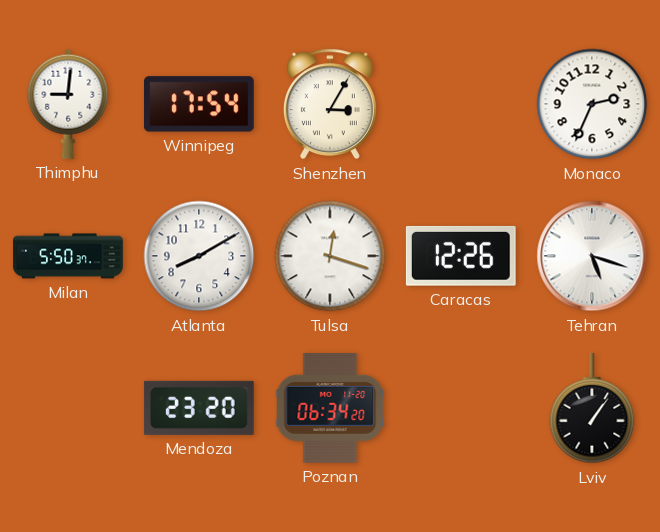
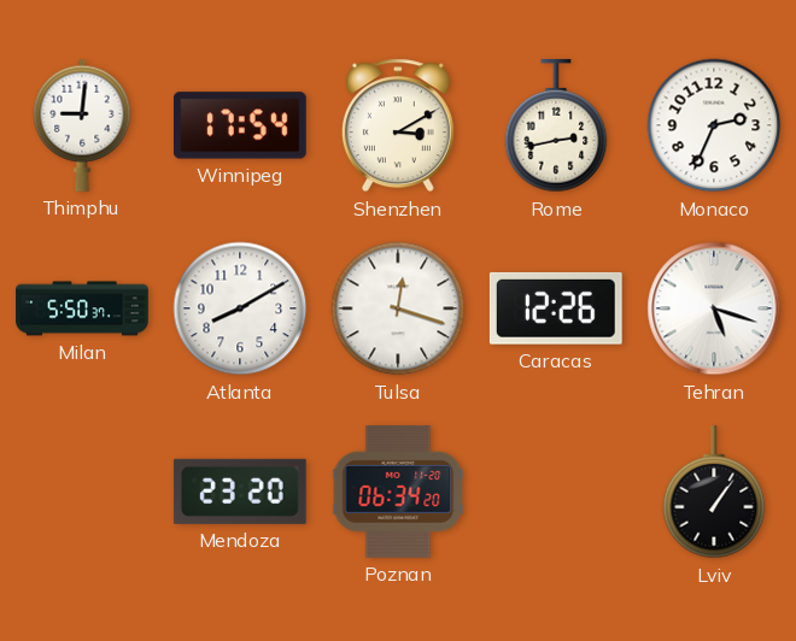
Shenzhen: 3:05 -> 3:10
Rome: none -> 2:43
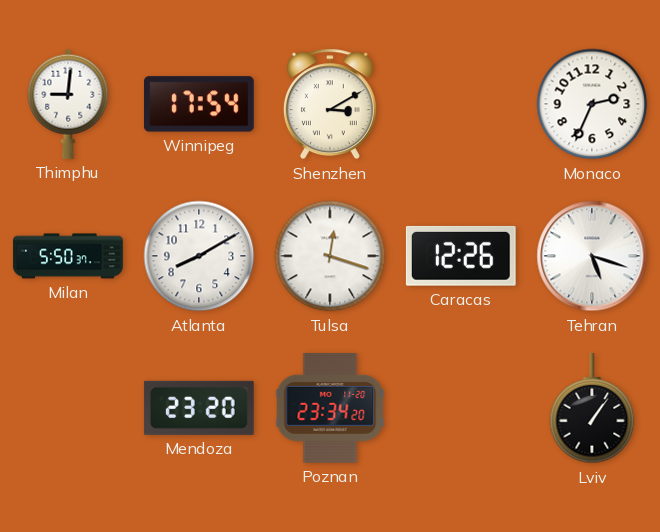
Rome: 2:43 -> none
Poznan: 06:34 -> 23:34
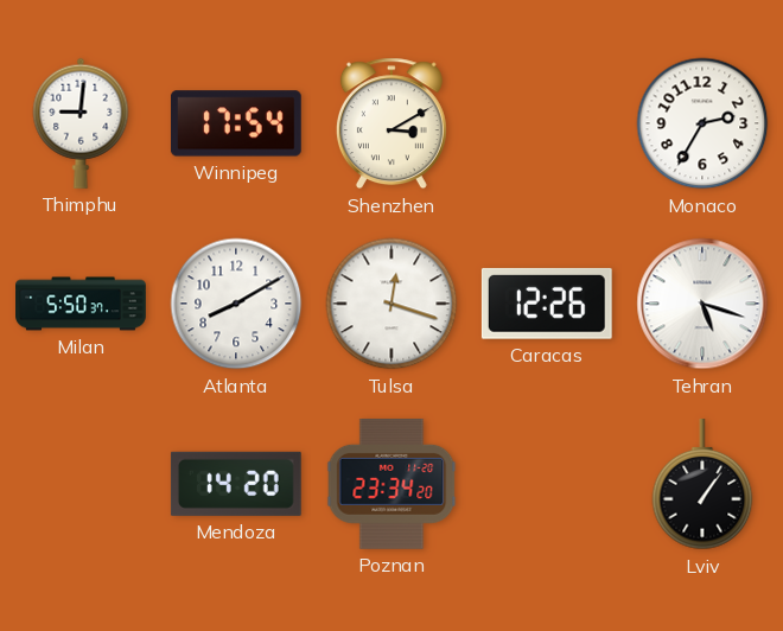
Monaco: 2:34 -> 2:35
Mendoza: 23:20 -> 14:20
